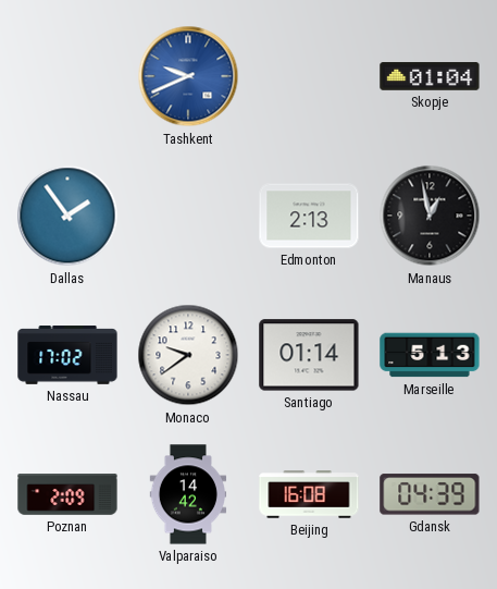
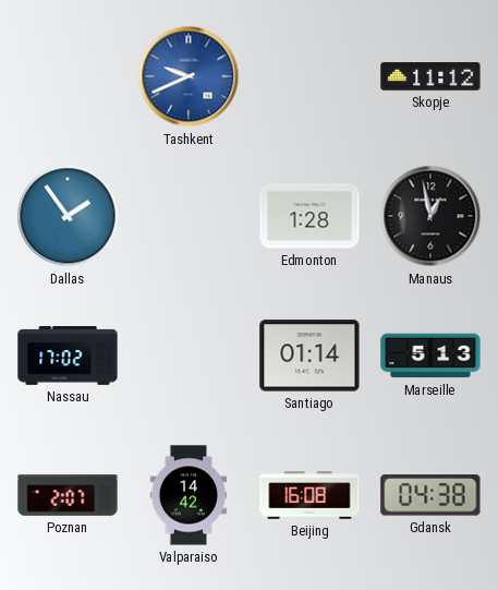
Skopje: 01:04 -> 11:12
Edmonton: 2:13 -> 1:28
Monaco: 9:39 -> none
Poznan: 2:09 -> 2:07
Gdansk: 04:39 -> 04:38
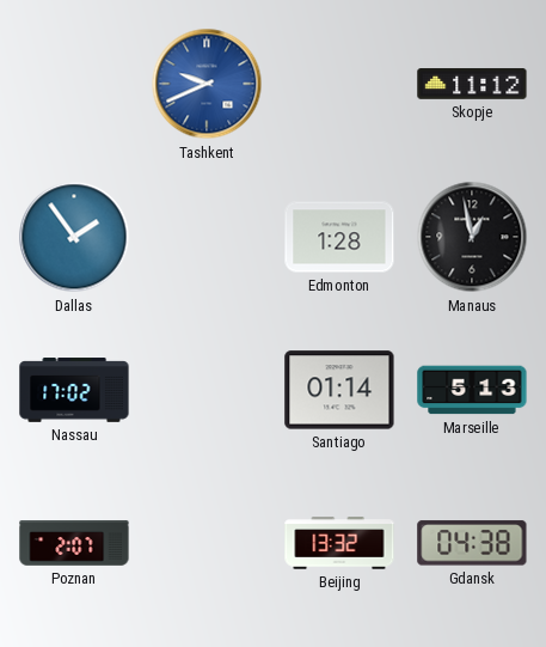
Valparaiso: 14:42 -> none
Beijing: 16:08 -> 13:32
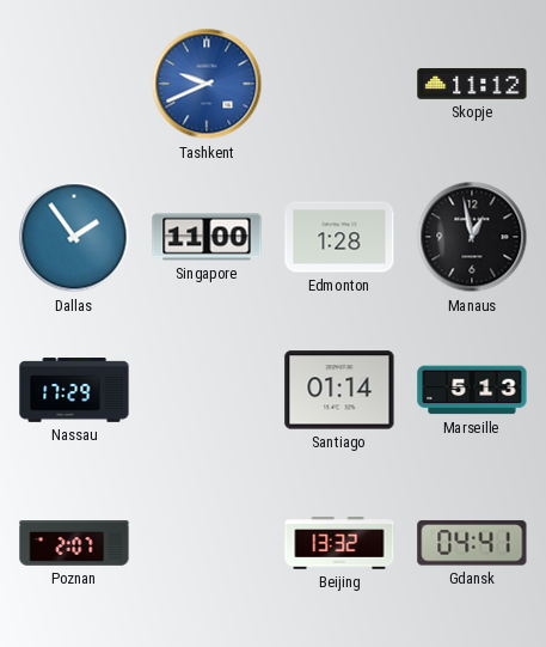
Singapore: none -> 11:00
Nassau: 17:02 -> 17:29
Gdansk: 04:38 -> 04:41
